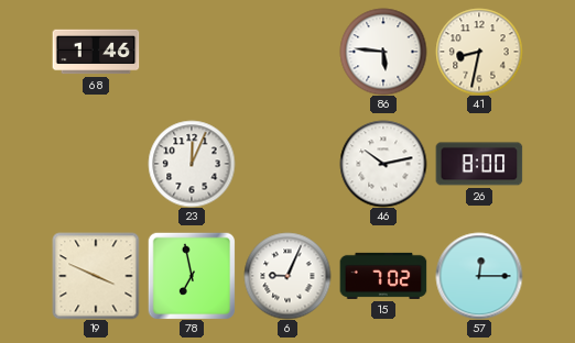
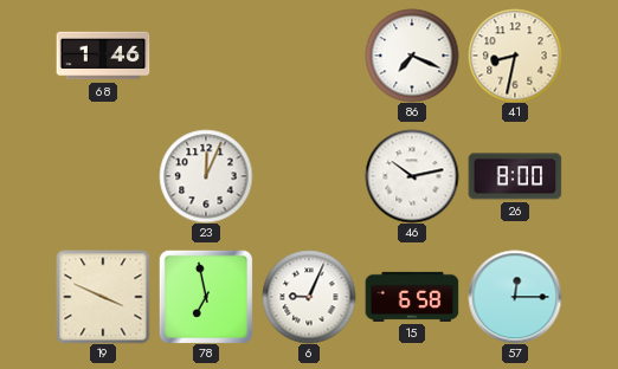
86: 5:46 -> 7:19
15: 7:02 -> 6:58
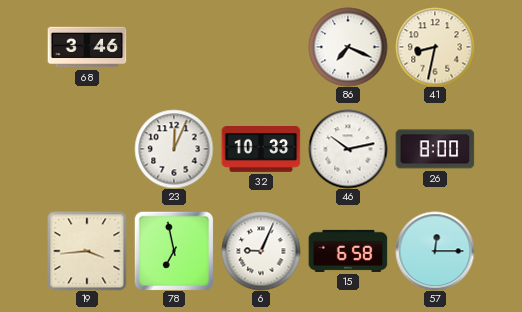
68: 1:46 -> 3:46
32: none -> 10:33
19: 3:49 -> 3:44
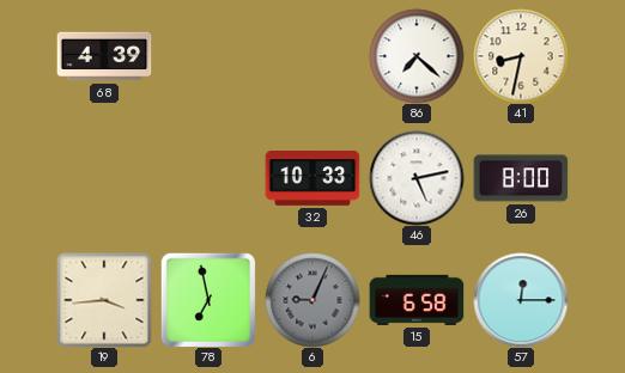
68: 3:46 -> 4:39
86: 7:19 -> 7:22
23: 12:04 -> none
46: 10:13 -> 5:13
6 dial: white -> grey
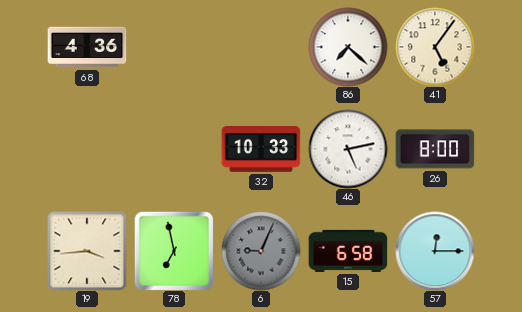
68: 4:39 -> 4:36
41: 8:32 -> 5:06
